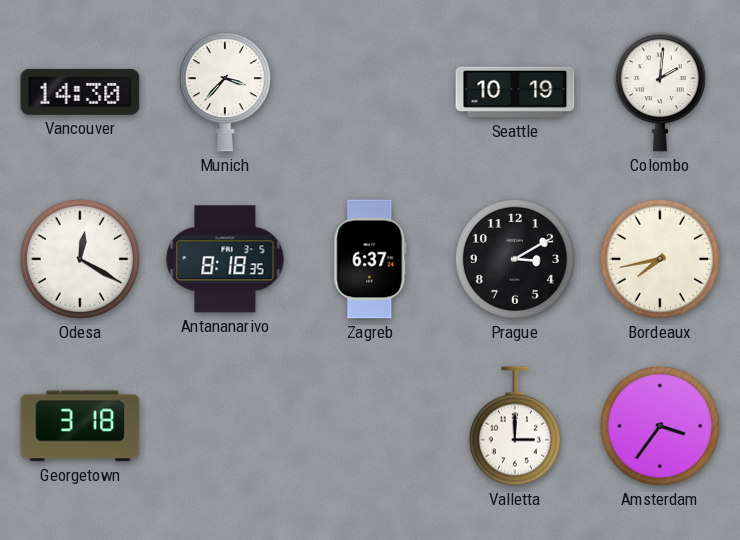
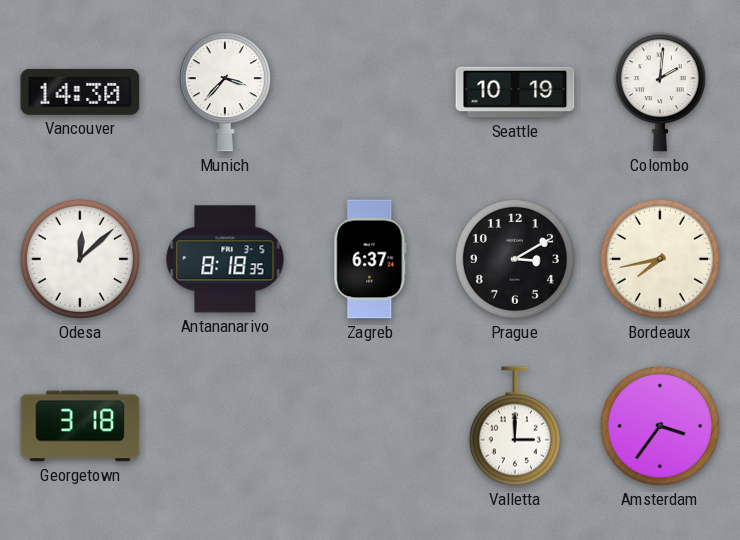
Odesa: 12:20 -> 12:08
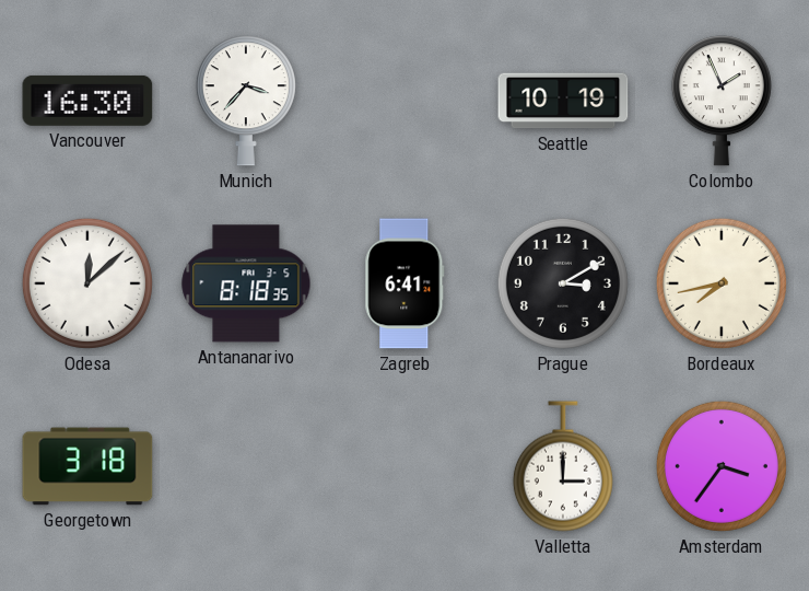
Vancouver: 14:30 -> 16:30
Colombo: 2:01 -> 1:56
Zagreb: 6:37 -> 6:41
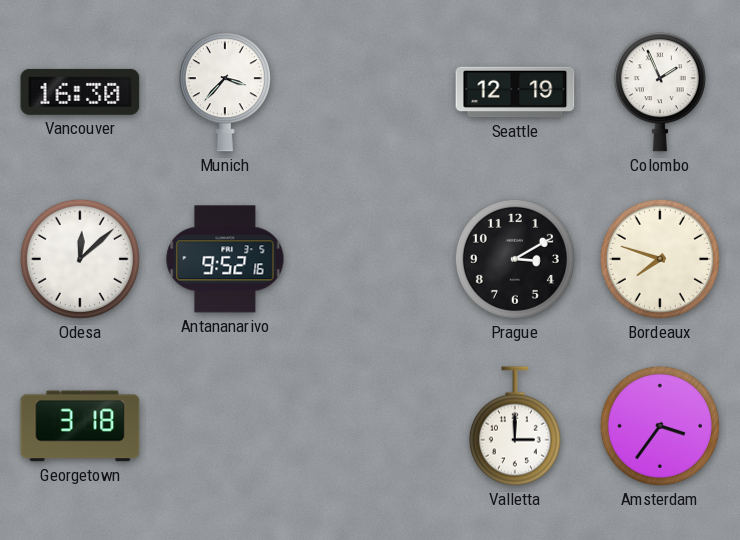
Seattle: 10:19 -> 12:19
Antananarivo: 8:18 -> 9:52
Zagreb: 6:41 -> none
Bordeaux: 7:43 -> 7:48
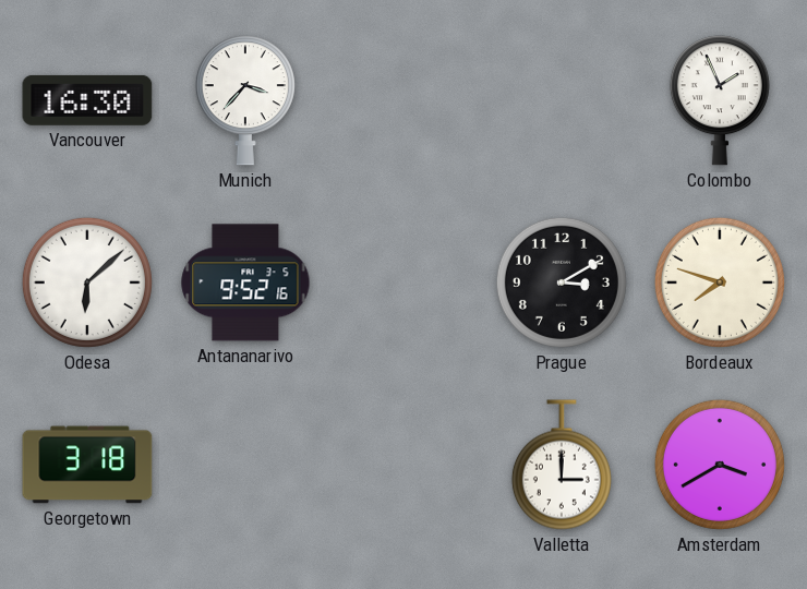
Seattle: 12:19 -> none
Odesa: 12:08 -> 6:08
Amsterdam: 3:36 -> 3:40
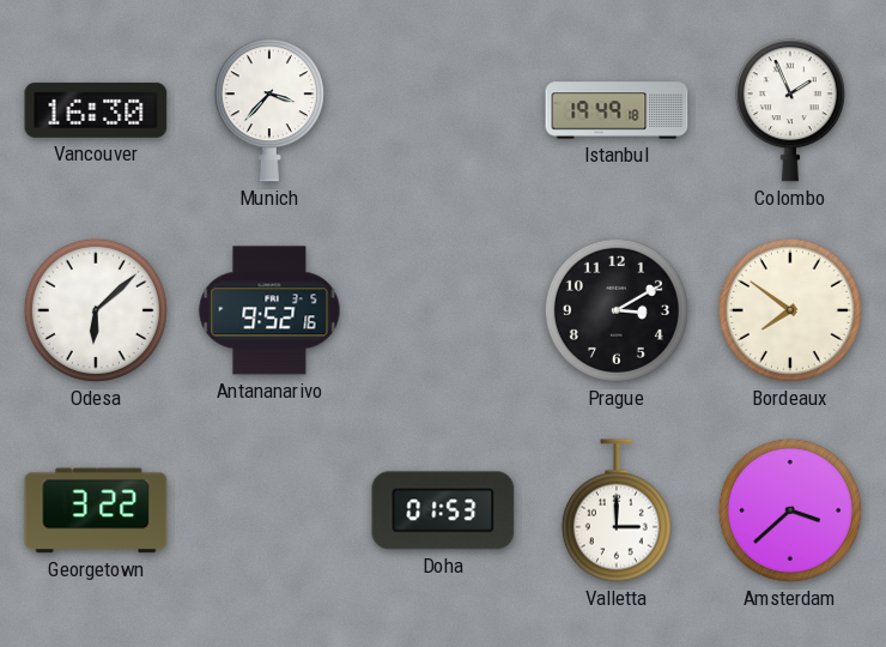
Istanbul: none -> 19:49
Bordeaux: 7:48 -> 7:51
Georgetown: 3:18 -> 3:22
Doha: none -> 01:53
Amsterdam: 3:40 -> 3:38
